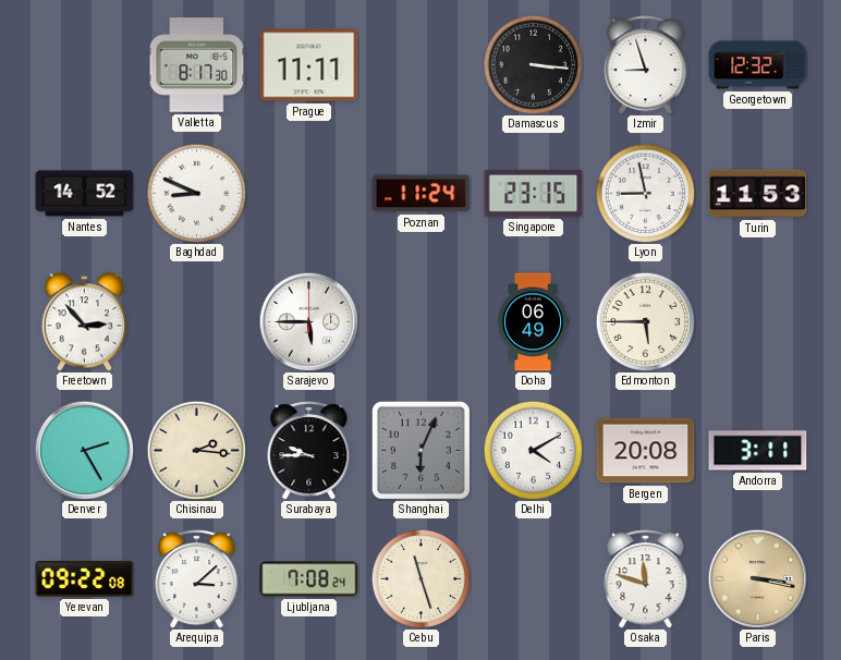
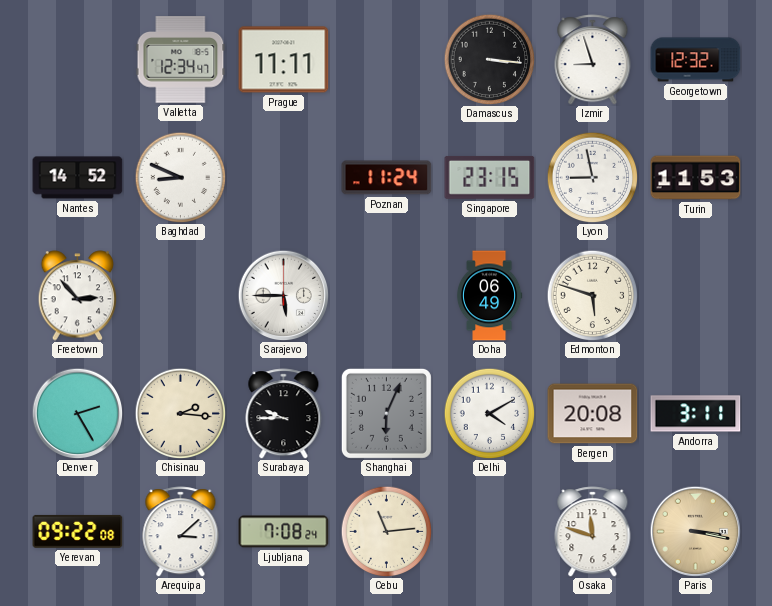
Valletta: 8:17 -> 12:34
Edmonton: 5:45 -> 5:48
Cebu: 11:27 -> 11:14
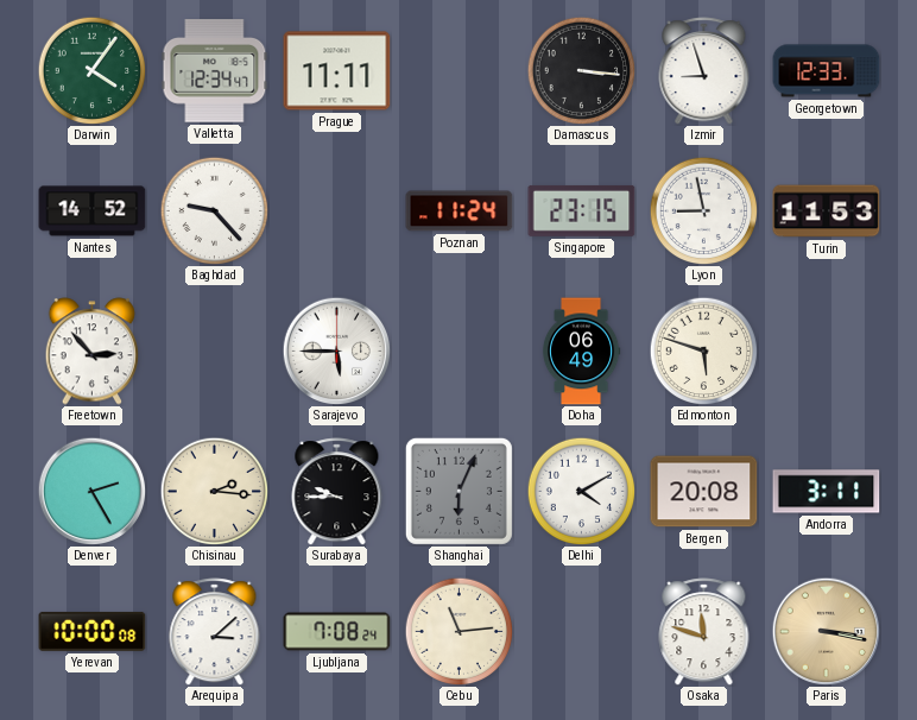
Darwin: none -> 4:06
Georgetown: 12:32 -> 12:33
Baghdad: 8:49 -> 9:23
Yerevan: 09:22 -> 10:00
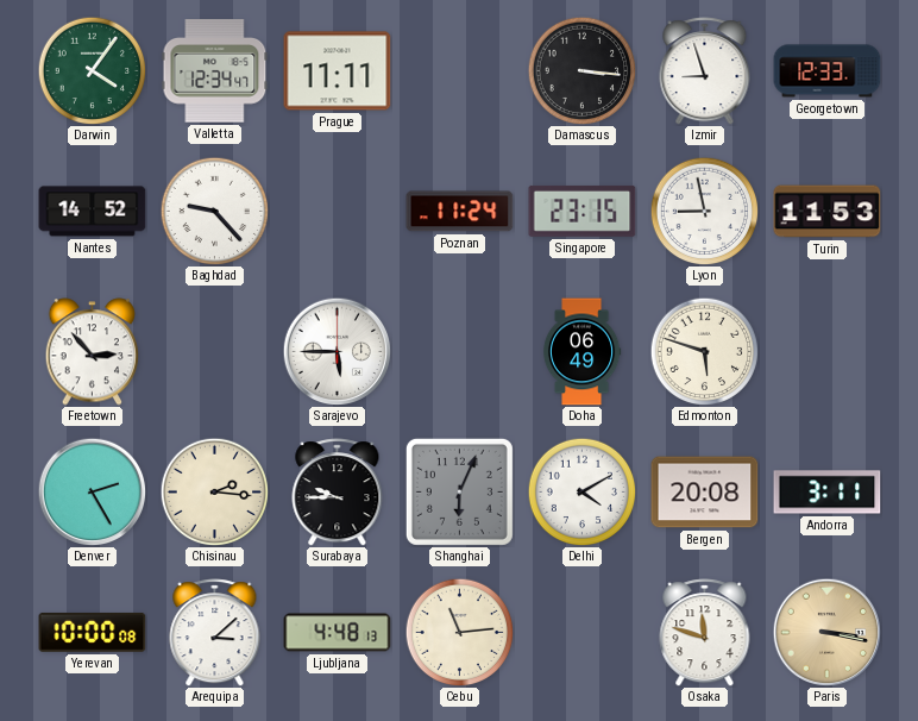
Ljubljana: 7:08 -> 4:48
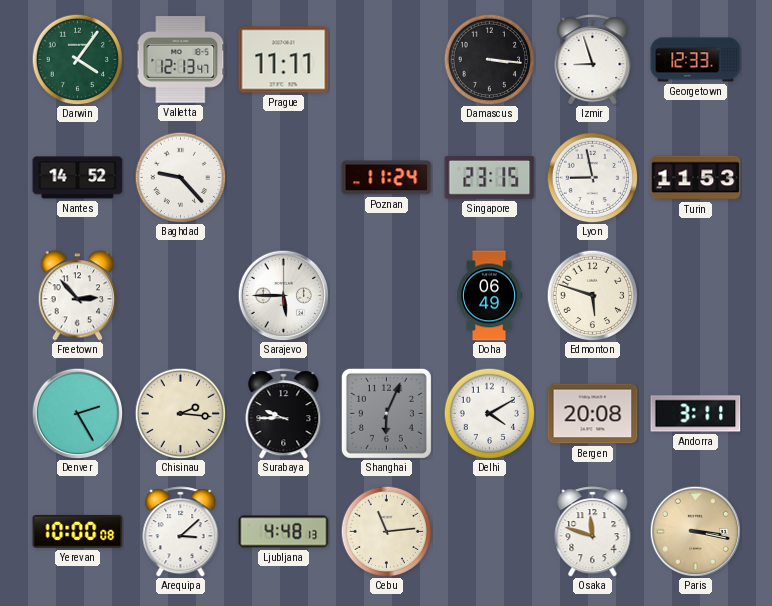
Valletta: 12:34 -> 12:13
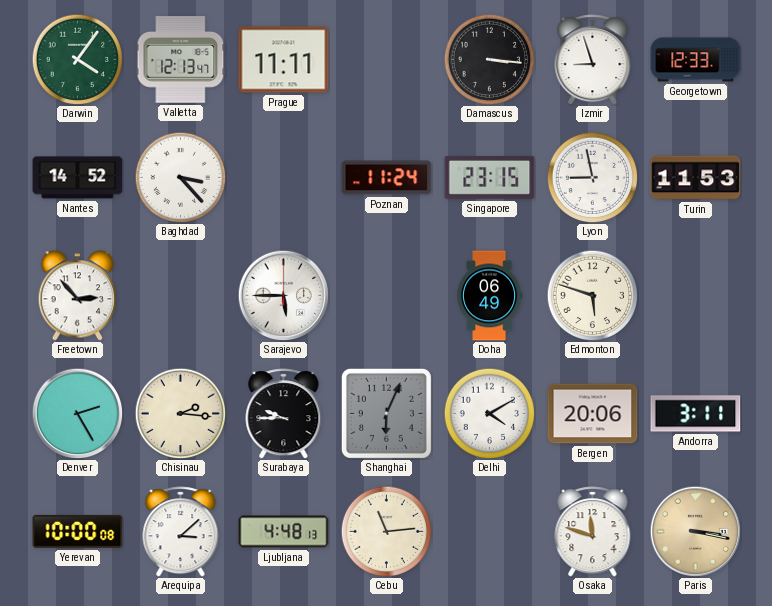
Baghdad: 9:23 -> 3:23
Bergen: 20:08 -> 20:06
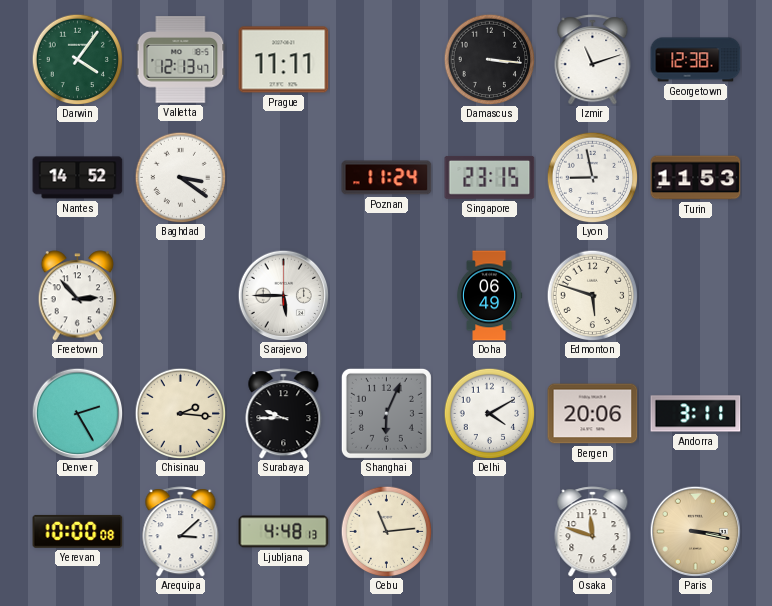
Izmir: 8:57 -> 11:12
Georgetown: 12:33 -> 12:38
Baghdad: 3:23 -> 3:21
